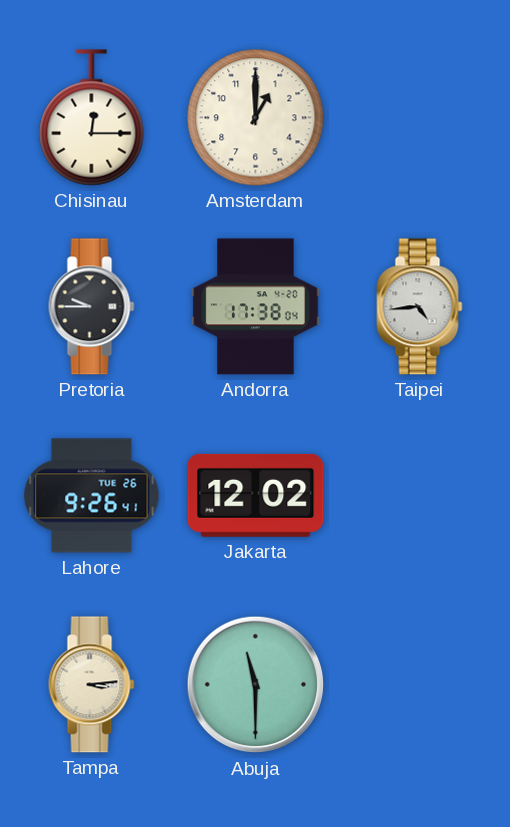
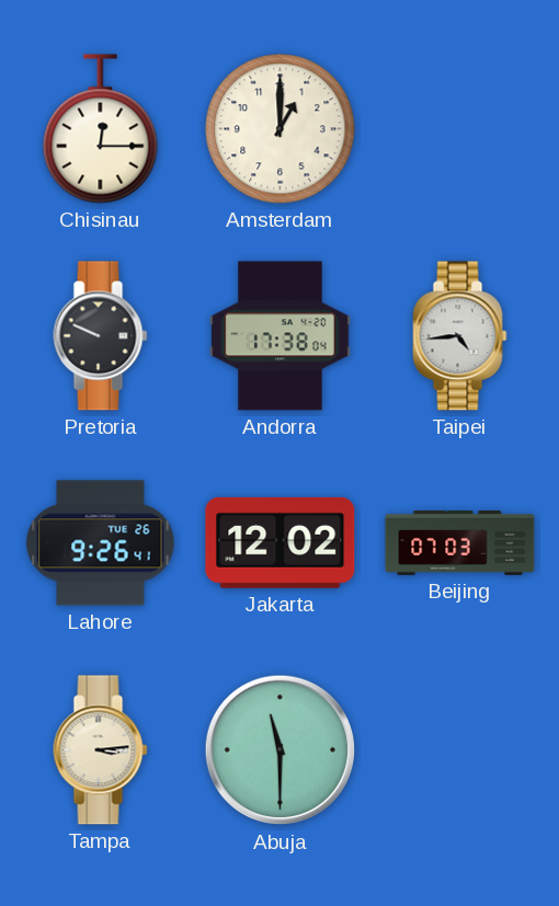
Pretoria: 9:45 -> 9:49
Beijing: none -> 07:03
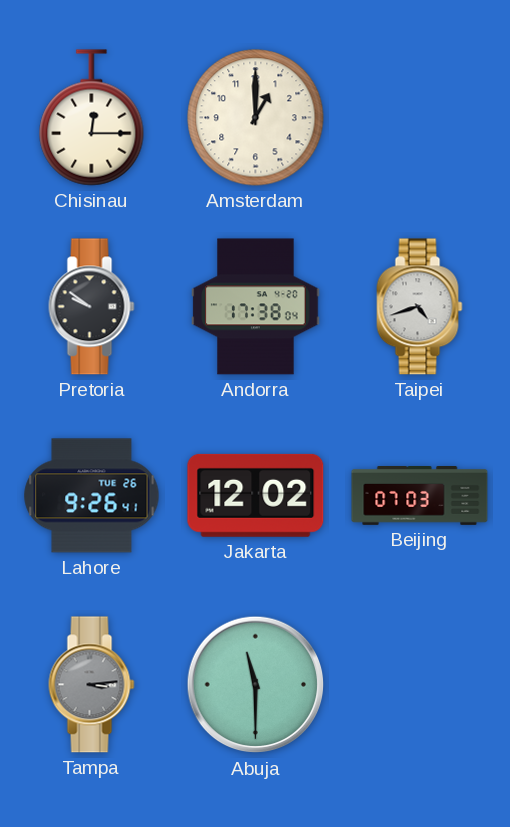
Pretoria: 9:49 -> 9:51
Taipei: 4:44 -> 4:42
Tampa dial: cream -> grey
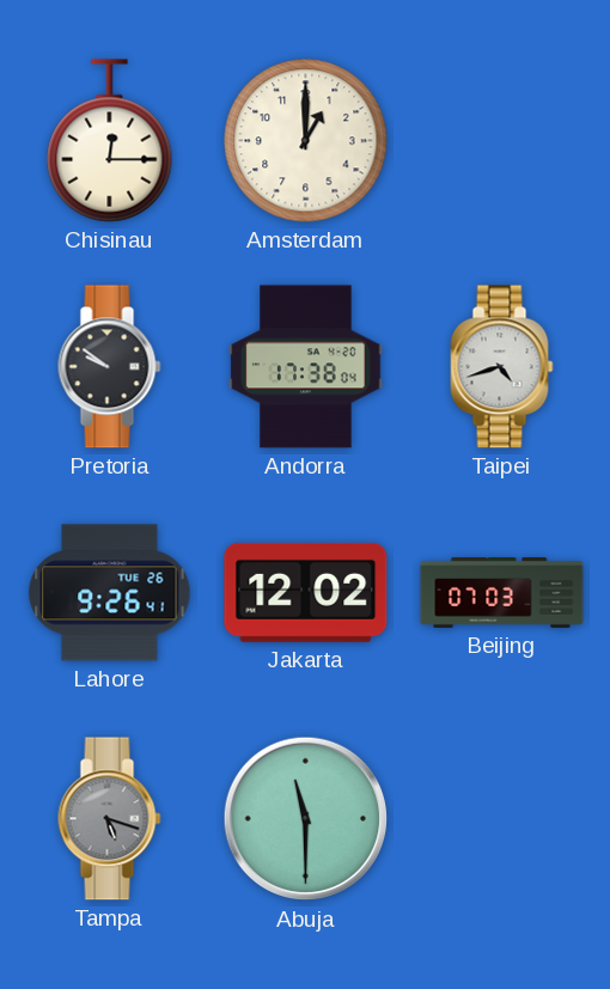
Tampa: 3:14 -> 5:18
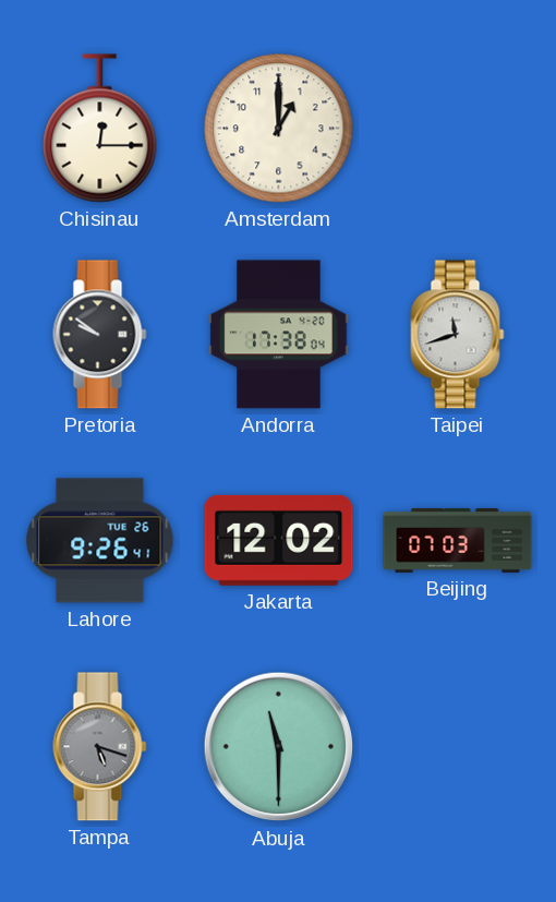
Taipei: 4:42 -> 11:42
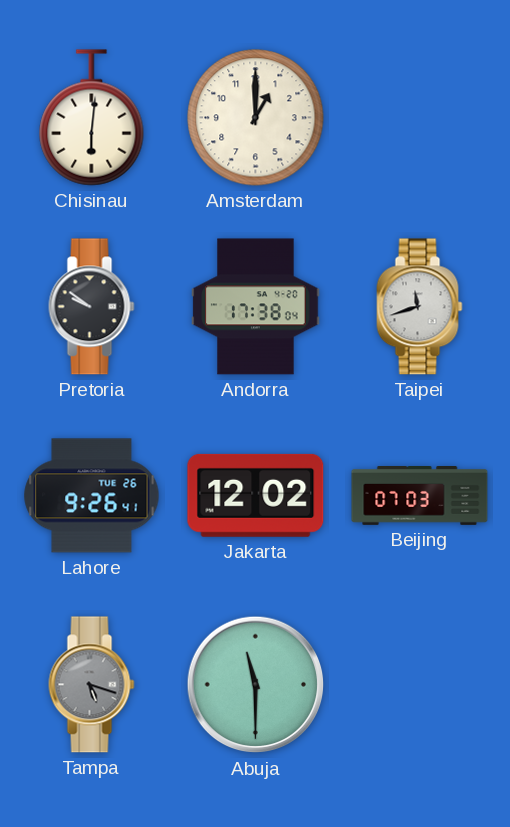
Chisinau: 12:15 -> 6:01
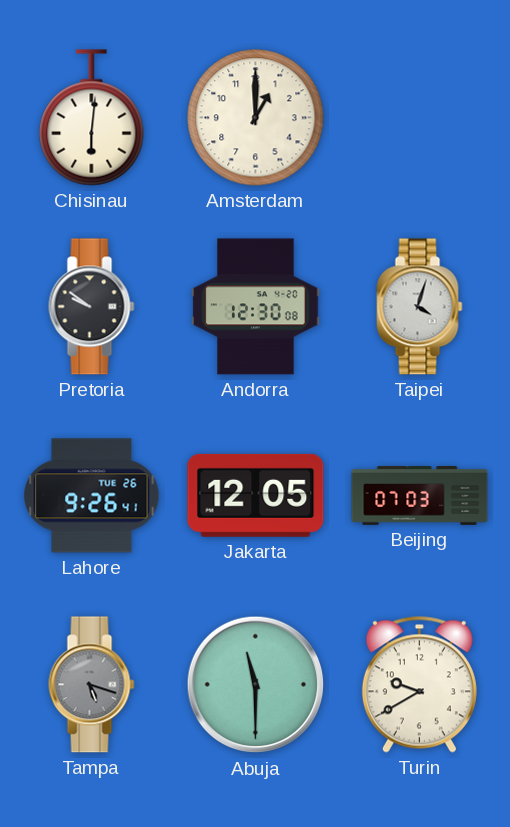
Andorra: 17:38 -> 12:30
Taipei: 11:42 -> 4:03
Jakarta: 12:02 -> 12:05
Turin: none -> 9:40
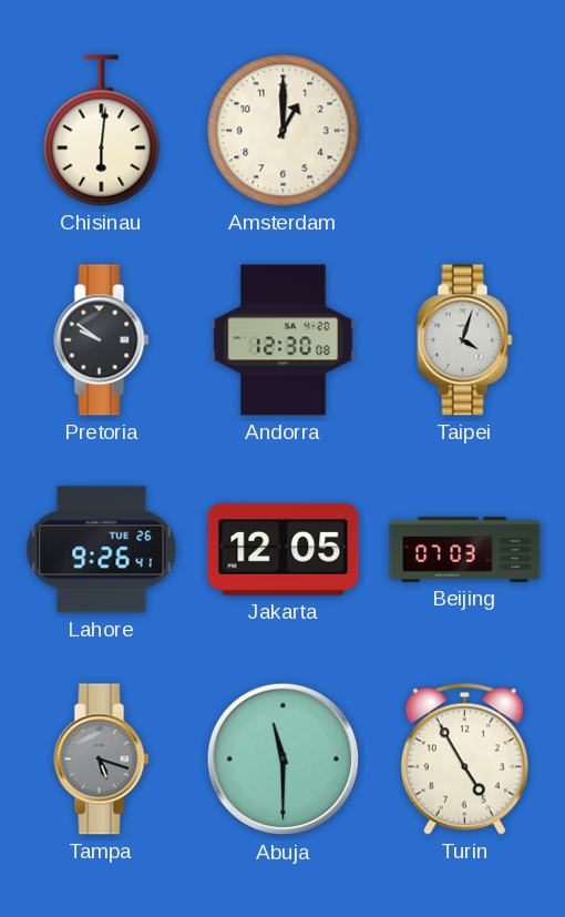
Turin: 9:40 -> 4:55
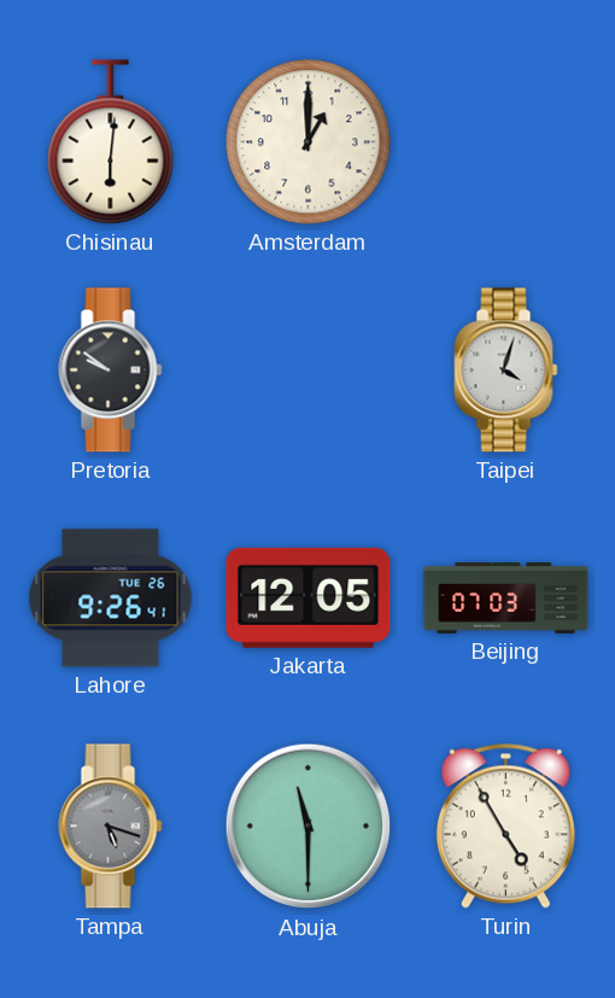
Andorra: 12:30 -> none
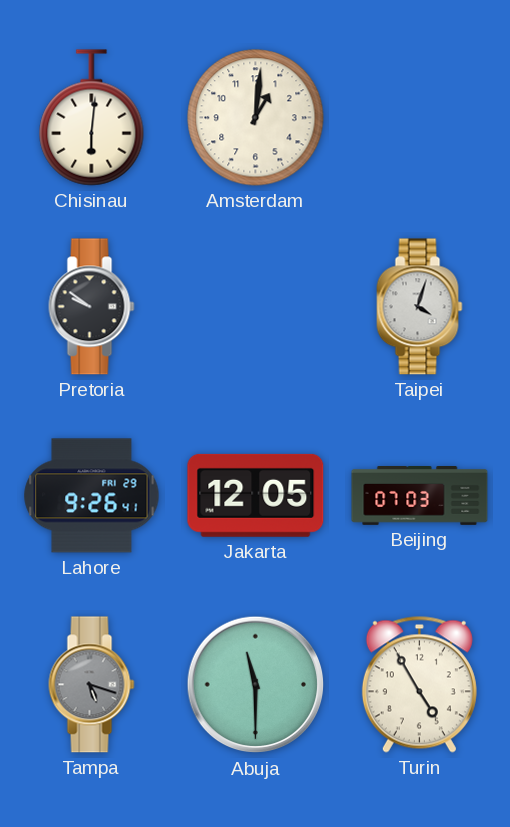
Amsterdam: 1:00 -> 1:01
Lahore date: TUE 26 -> FRI 29
